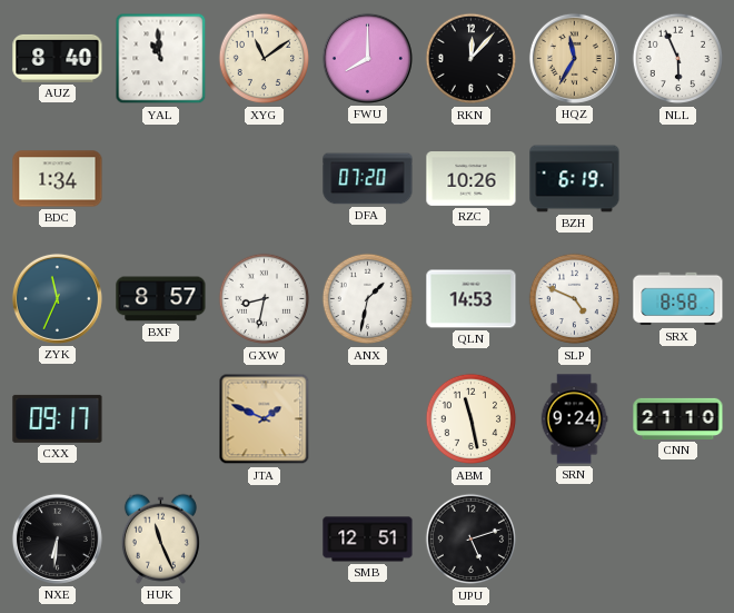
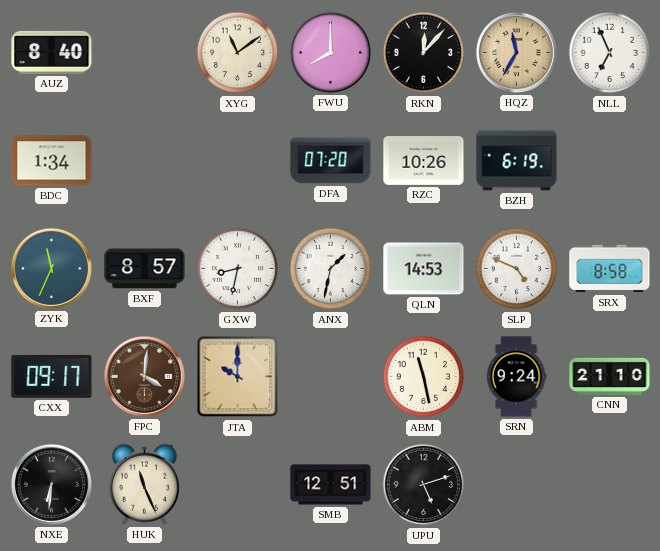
YAL: 10:59 -> none
NLL: 5:56 -> 6:56
FPC: none -> 4:01
JTA: 1:49 -> 10:00
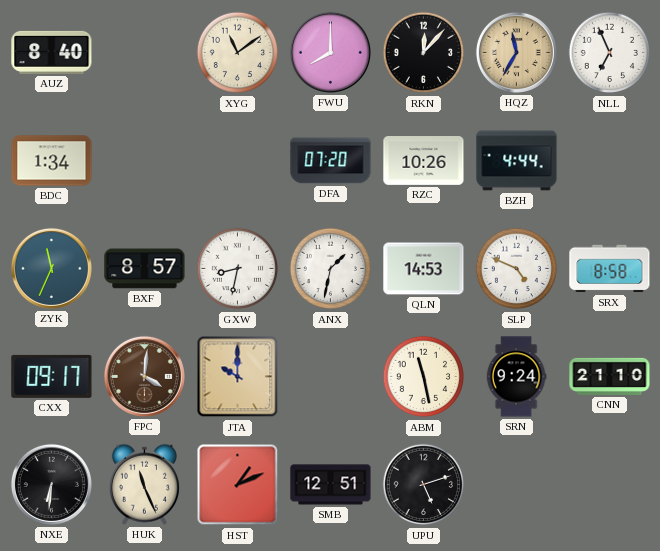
BZH: 6:19 -> 4:44
HST: none -> 1:11
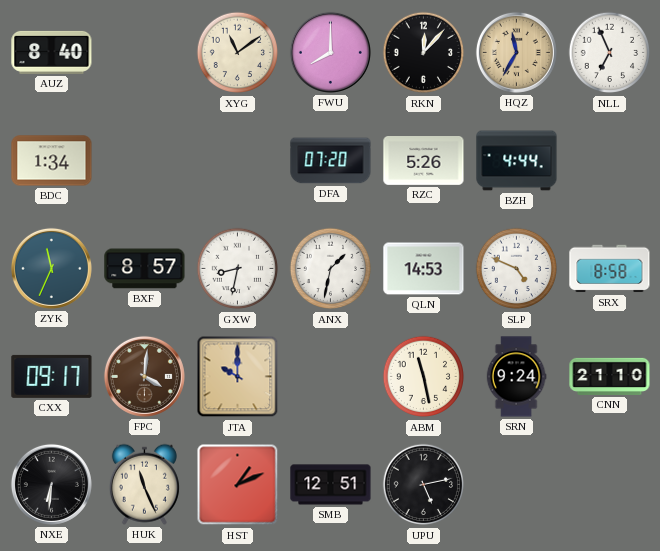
RZC: 10:26 -> 5:26
UPU: 5:12 -> 5:13
